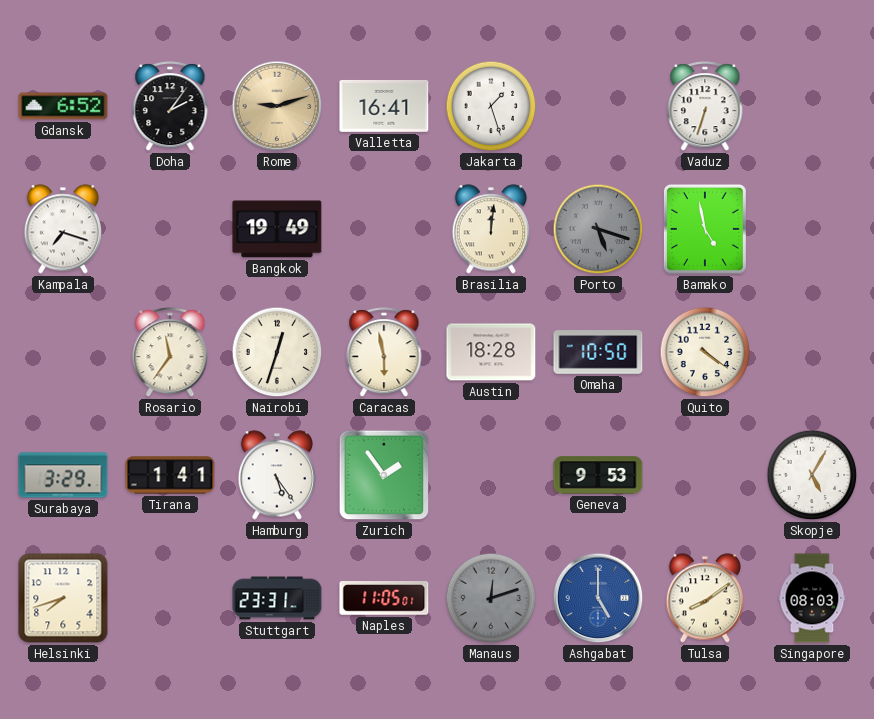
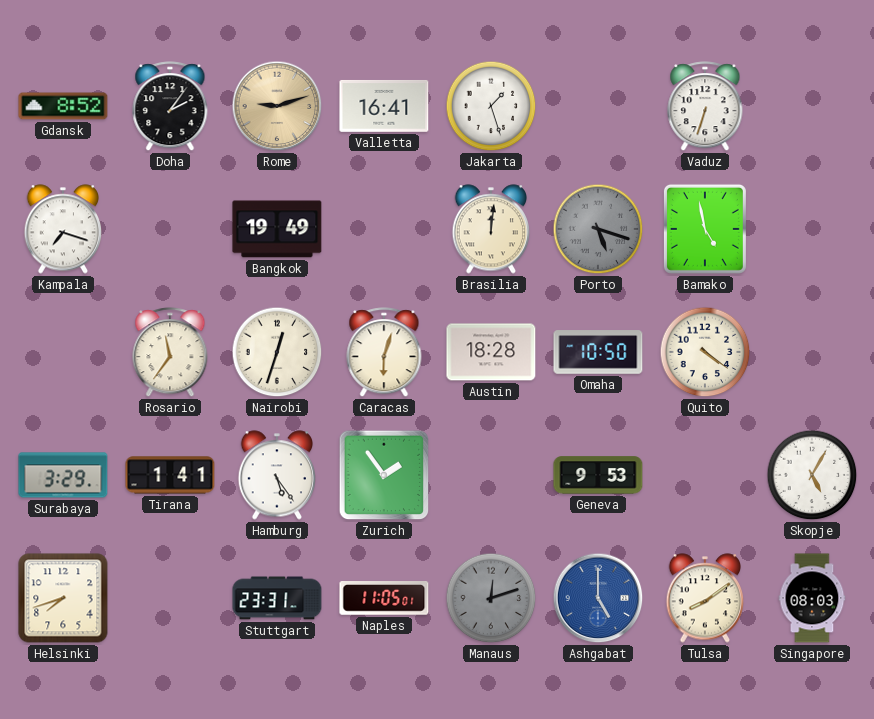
Gdansk: 6:52 -> 8:52
Caracas: 5:58 -> 6:03
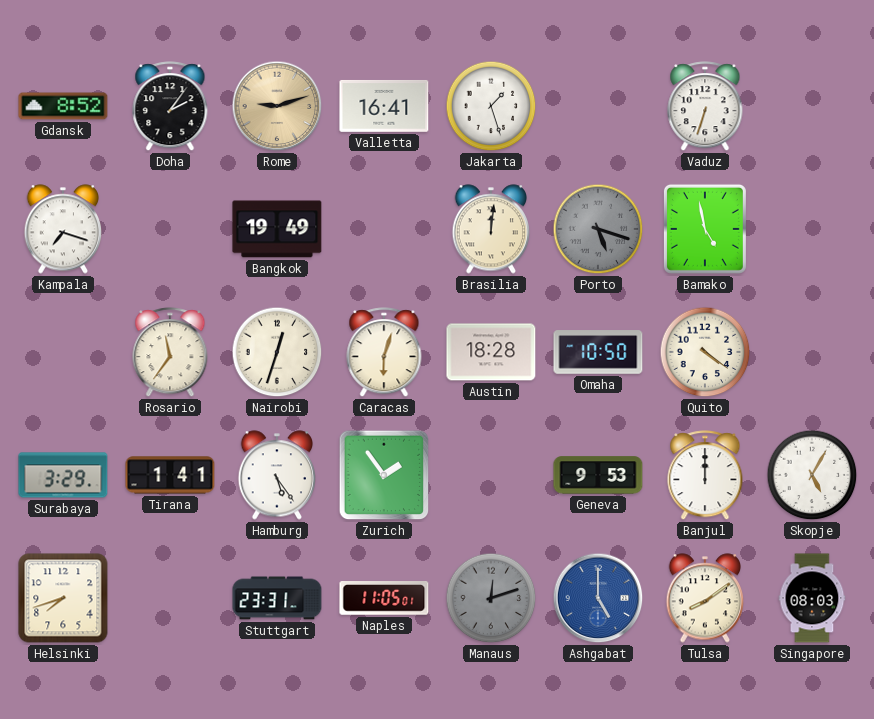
Banjul: none -> 12:00
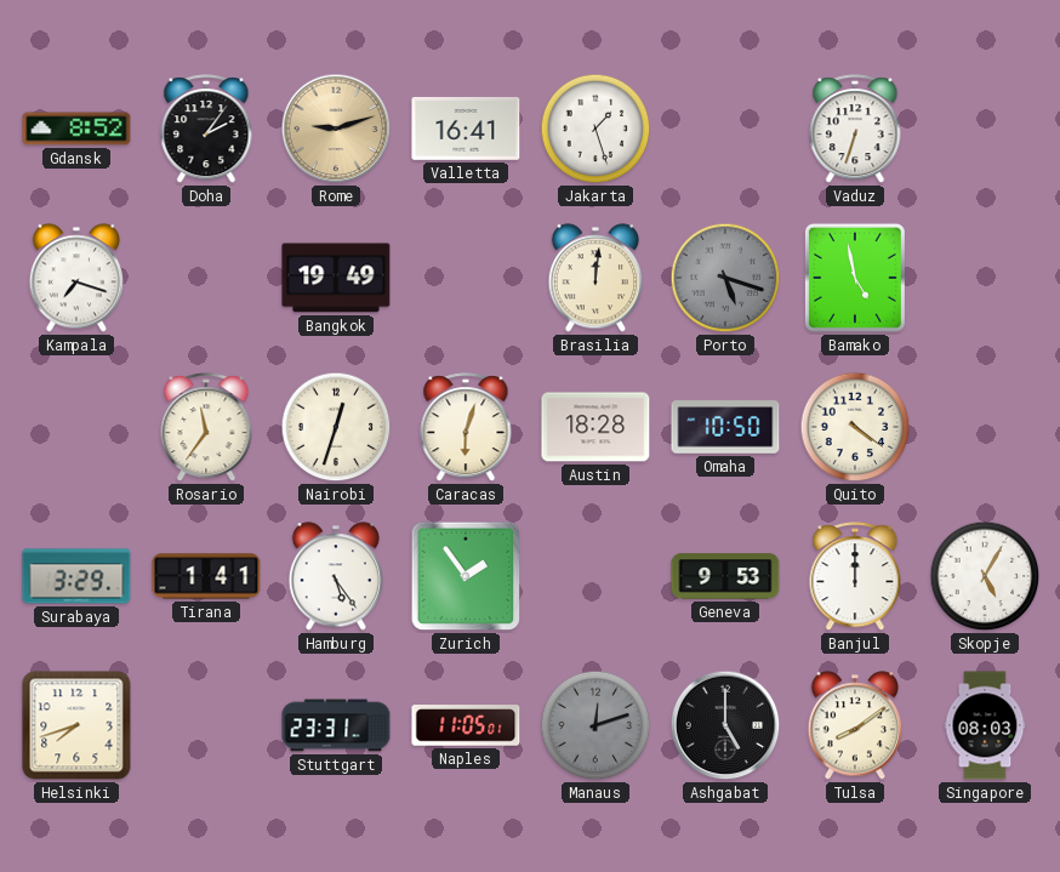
Ashgabat dial: blue -> black
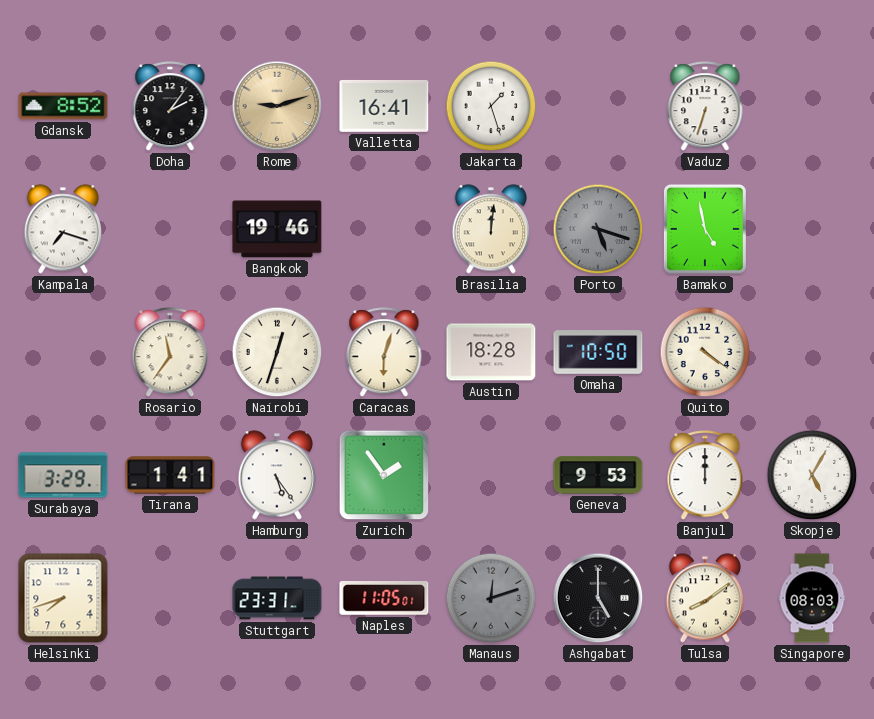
Bangkok: 19:49 -> 19:46
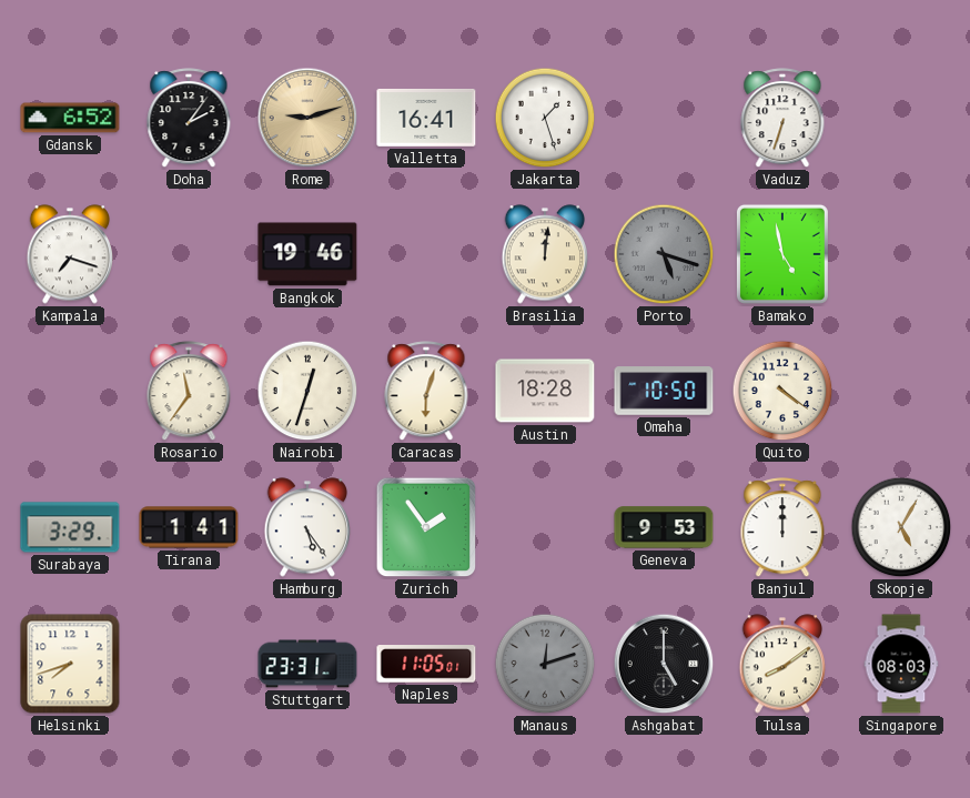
Gdansk: 8:52 -> 6:52
